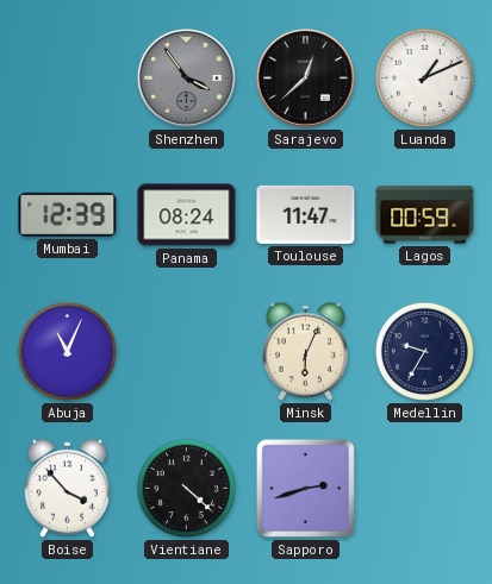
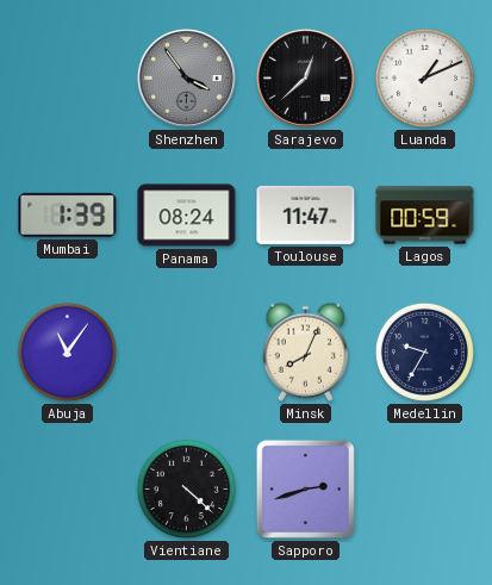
Mumbai: 12:39 -> 1:39
Abuja: 11:04 -> 11:06
Minsk: 6:04 -> 8:04
Boise: 3:53 -> none
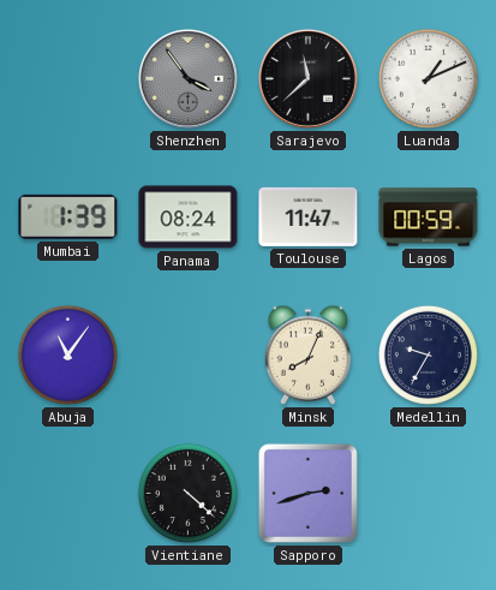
Sarajevo: 12:38 -> 11:38
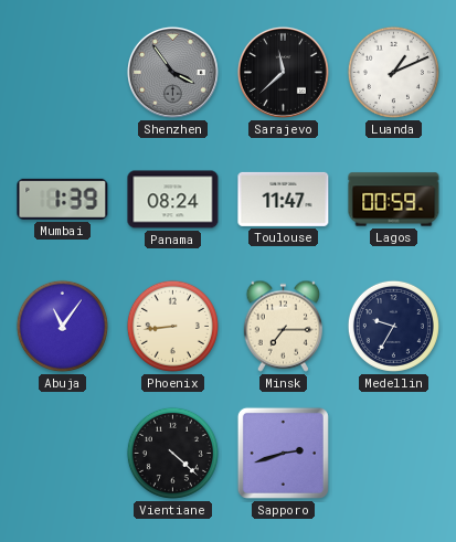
Phoenix: none -> 8:44
Minsk: 8:04 -> 7:15
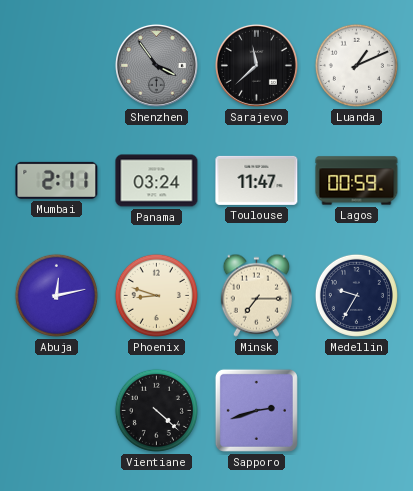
Mumbai: 1:39 -> 2:11
Panama: 08:24 -> 03:24
Abuja: 11:06 -> 12:13
Phoenix: 8:44 -> 8:48
